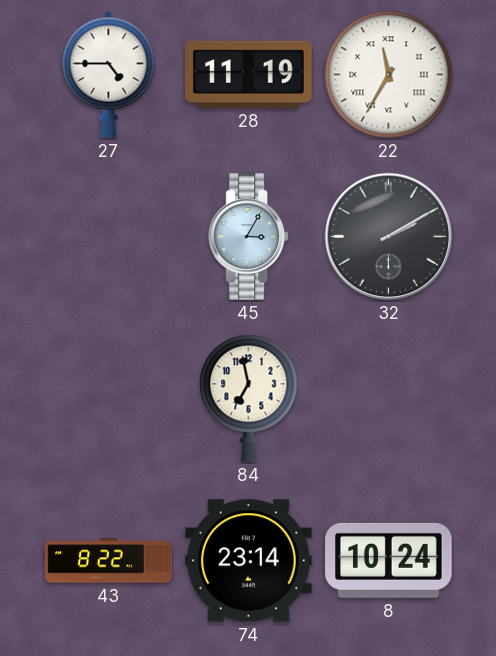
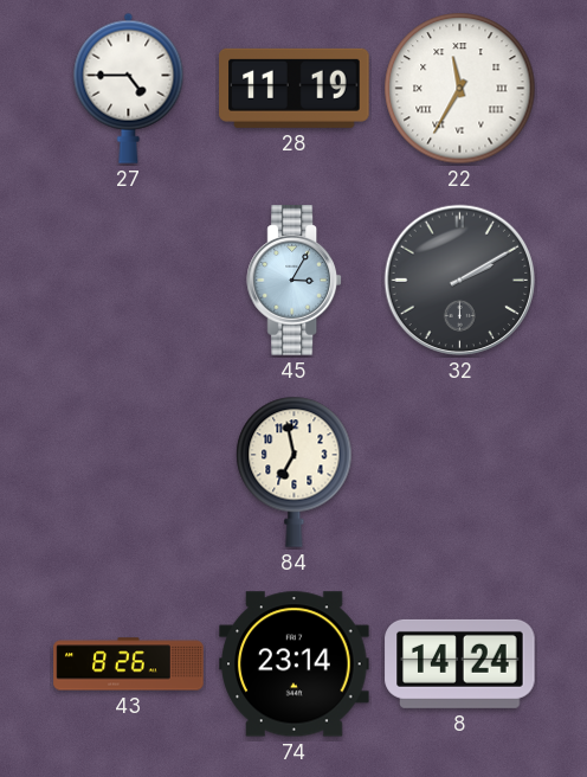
43: 8:22 -> 8:26
8: 10:24 -> 14:24
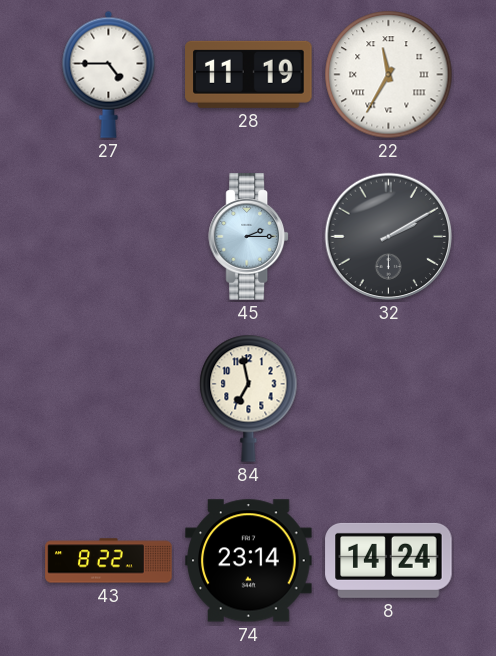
45: 3:05 -> 2:15
43: 8:26 -> 8:22
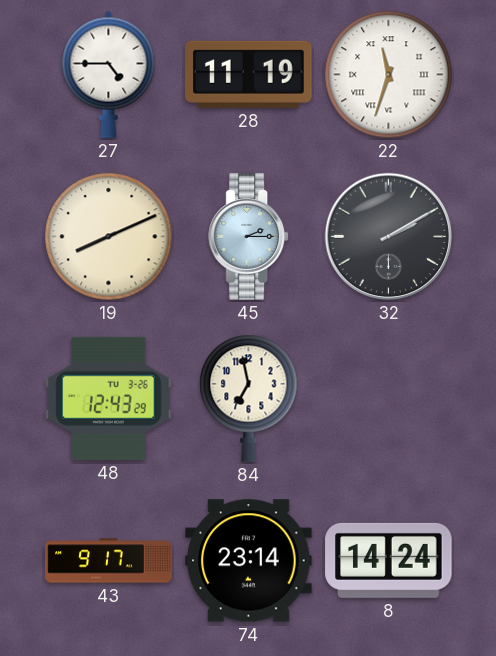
22: 11:35 -> 11:33
19: none -> 8:11
48: none -> 12:43
43: 8:22 -> 9:17
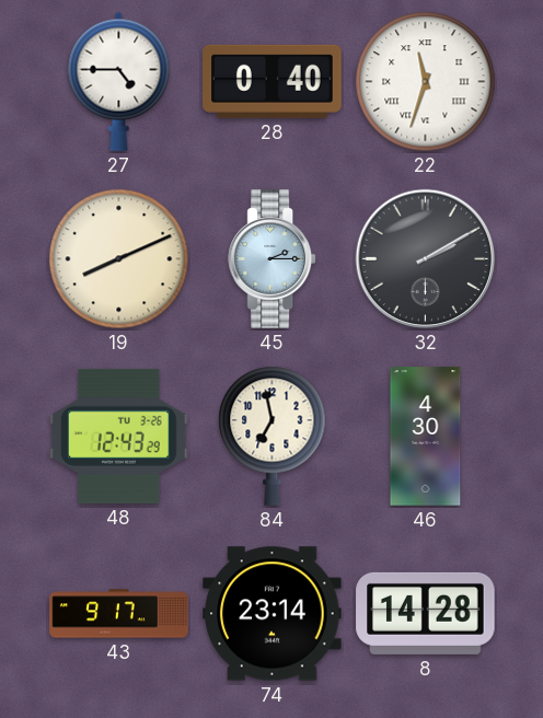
28: 11:19 -> 0:40
46: none -> 4:30
8: 14:24 -> 14:28
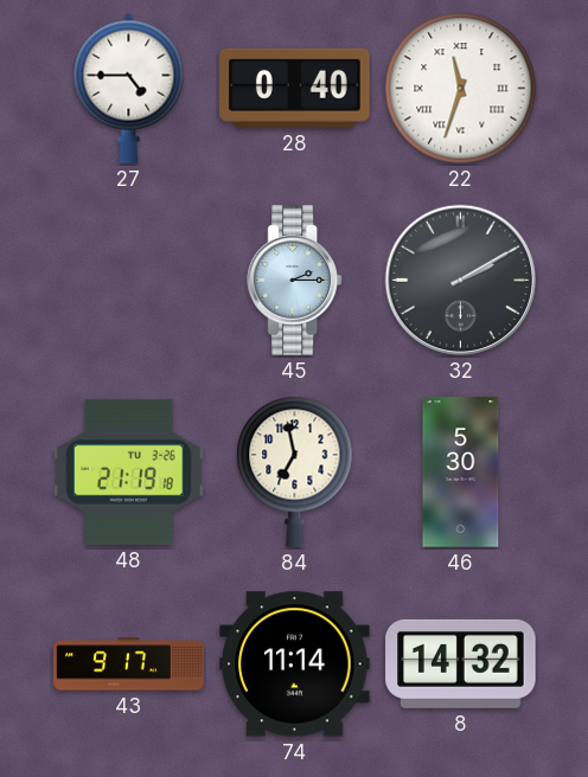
19: 8:11 -> none
48: 12:43 -> 21:19
46: 4:30 -> 5:30
74: 23:14 -> 11:14
8: 14:28 -> 14:32
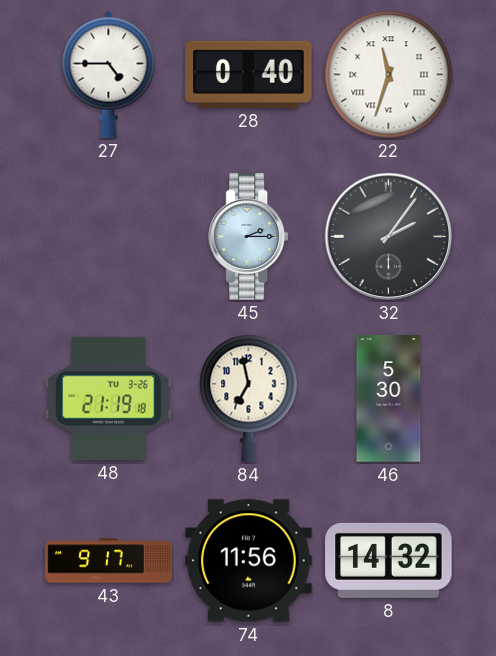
32: 2:10 -> 2:06
74: 11:14 -> 11:56
